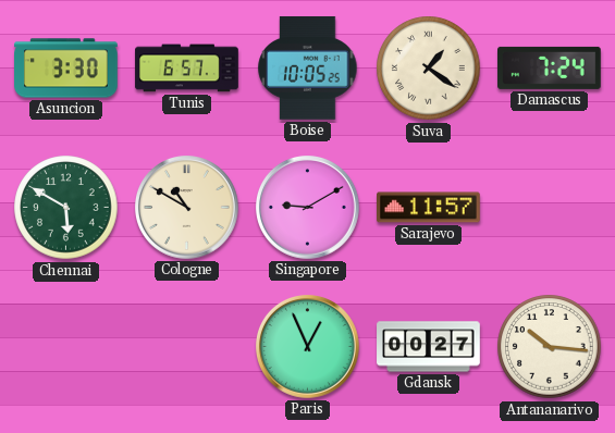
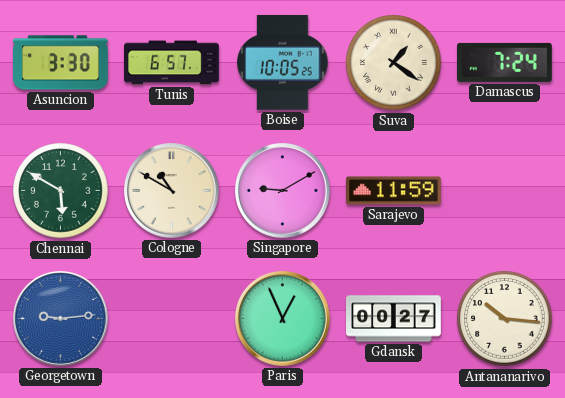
Sarajevo: 11:57 -> 11:59
Georgetown: none -> 9:14
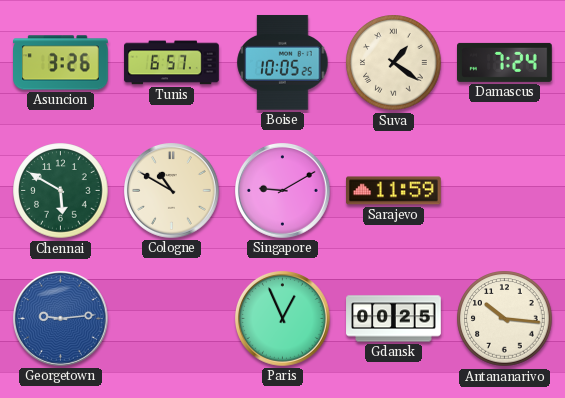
Asuncion: 3:30 -> 3:26
Gdansk: 00:27 -> 00:25
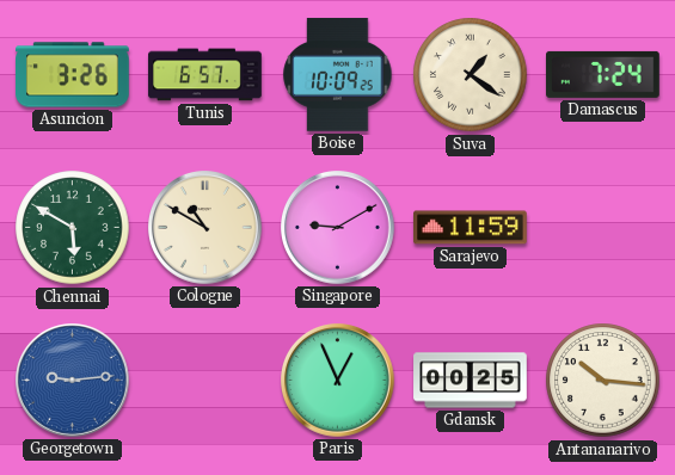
Boise: 10:05 -> 10:09
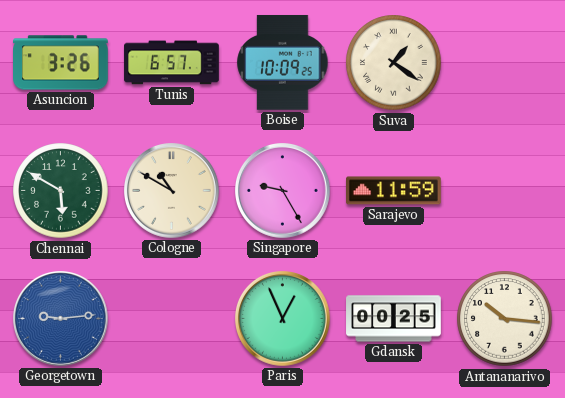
Damascus: 7:24 -> none
Singapore: 9:10 -> 9:25
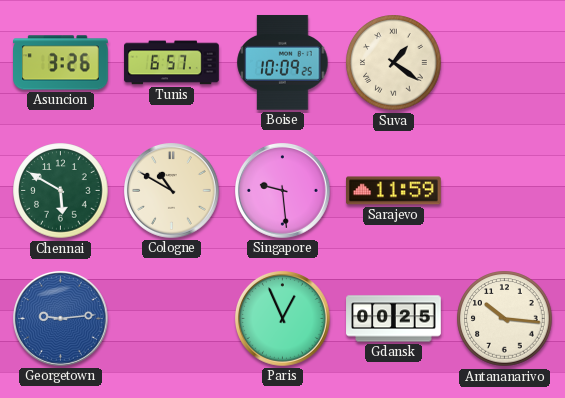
Singapore: 9:25 -> 9:29
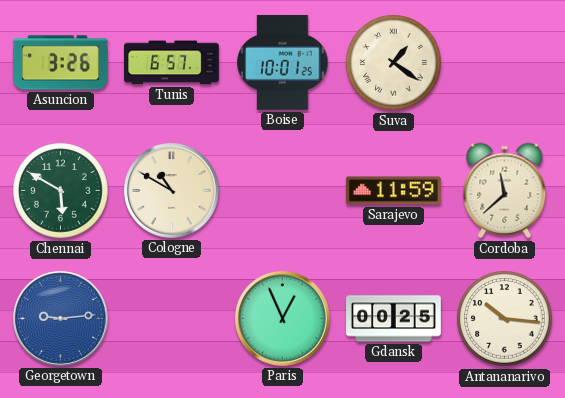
Boise: 10:09 -> 10:01
Singapore: 9:29 -> none
Cordoba: none -> 11:38
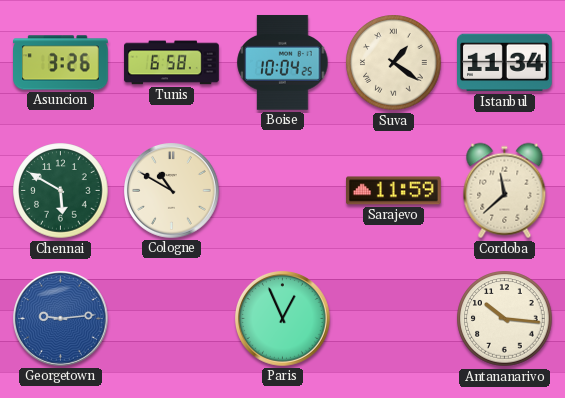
Tunis: 6:57 -> 6:58
Boise: 10:01 -> 10:04
Istanbul: none -> 11:34
Gdansk: 00:25 -> none
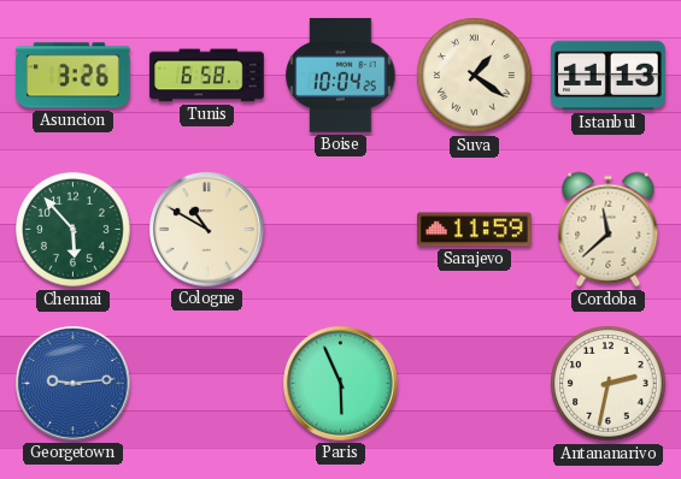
Istanbul: 11:34 -> 11:13
Chennai: 5:50 -> 5:53
Paris: 12:56 -> 5:56
Antananarivo: 10:16 -> 2:32
